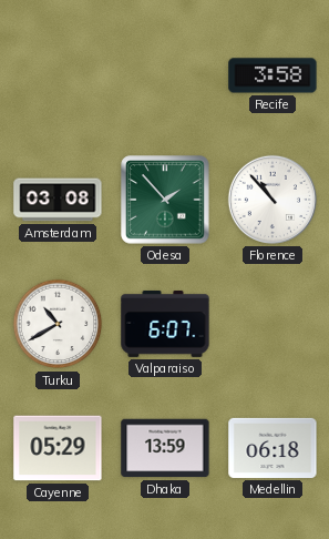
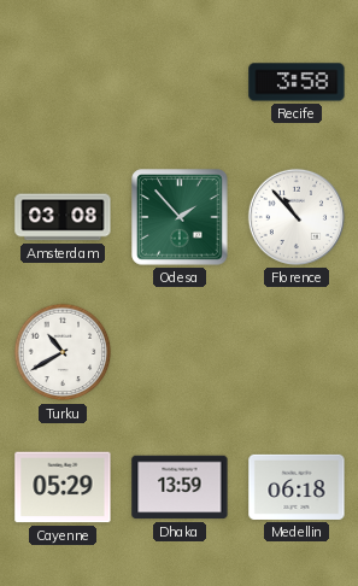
Valparaiso: 6:07 -> none
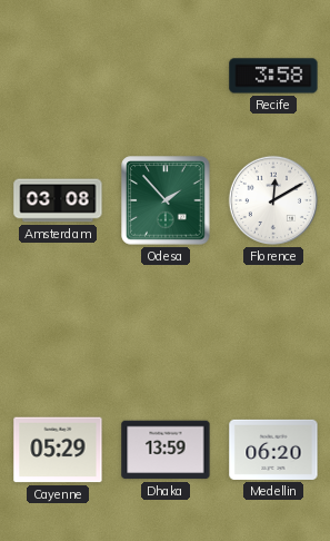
Florence: 10:53 -> 12:10
Turku: 10:40 -> none
Medellin: 06:18 -> 06:20
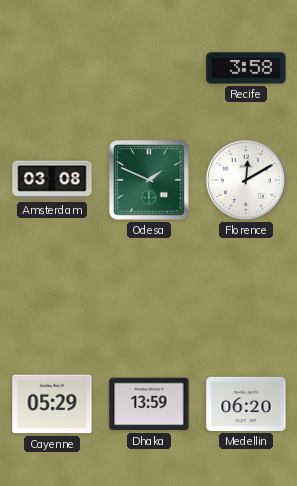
Odesa: 1:53 -> 1:49
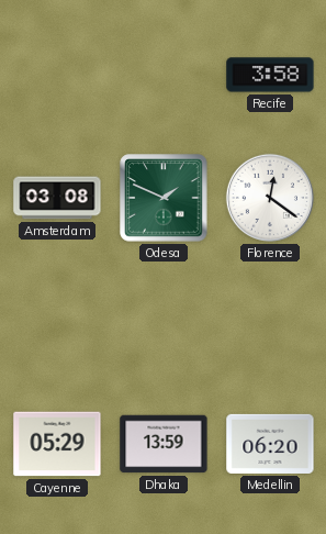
Florence: 12:10 -> 12:21
